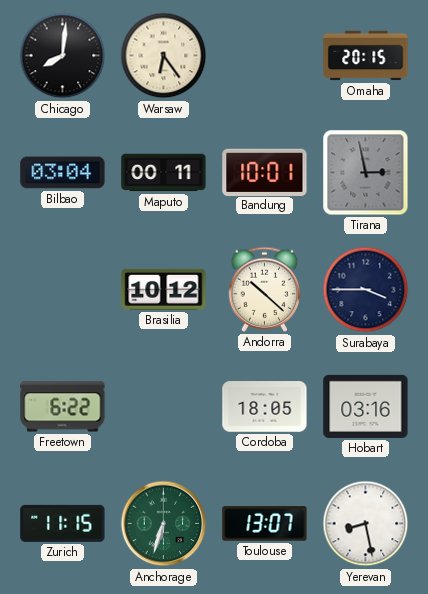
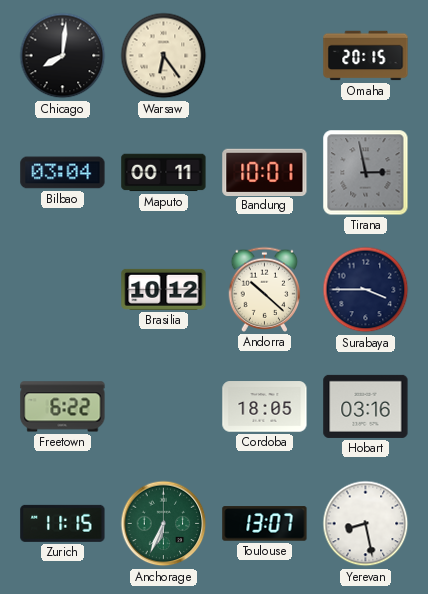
Anchorage: 6:33 -> 6:34
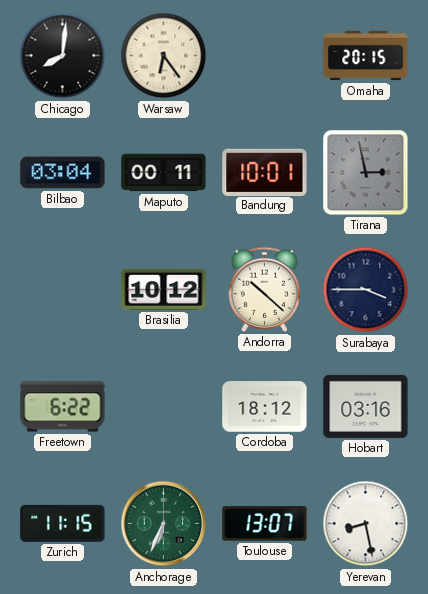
Cordoba: 18:05 -> 18:12
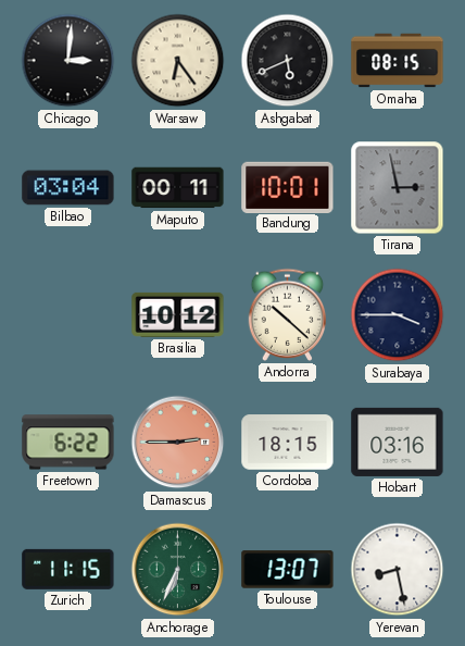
Chicago: 8:01 -> 3:01
Ashgabat: none -> 5:41
Omaha: 20:15 -> 08:15
Damascus: none -> 2:45
Cordoba: 18:12 -> 18:15
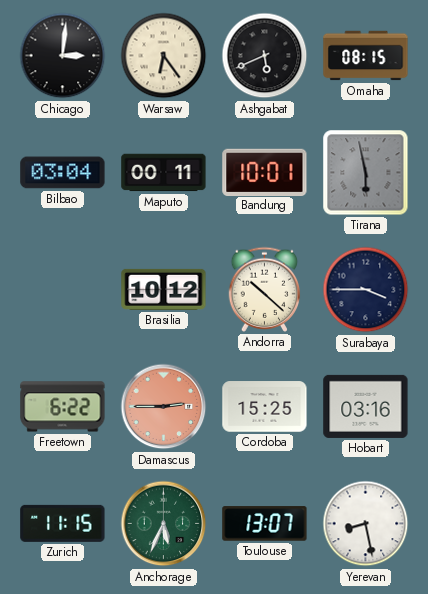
Tirana: 2:58 -> 5:58
Cordoba: 18:15 -> 15:25
Anchorage: 6:34 -> 5:34
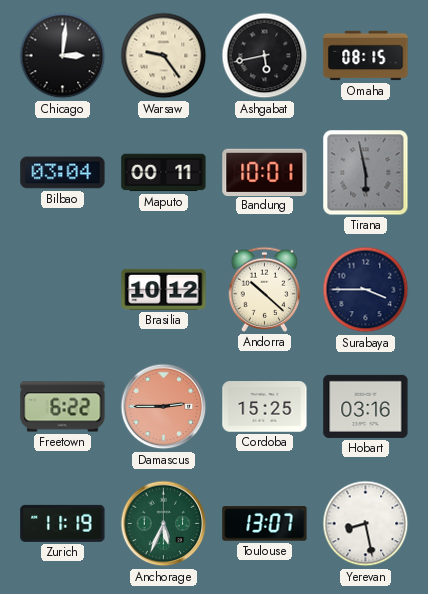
Warsaw: 6:24 -> 9:24
Ashgabat: 5:41 -> 5:43
Zurich: 11:15 -> 11:19
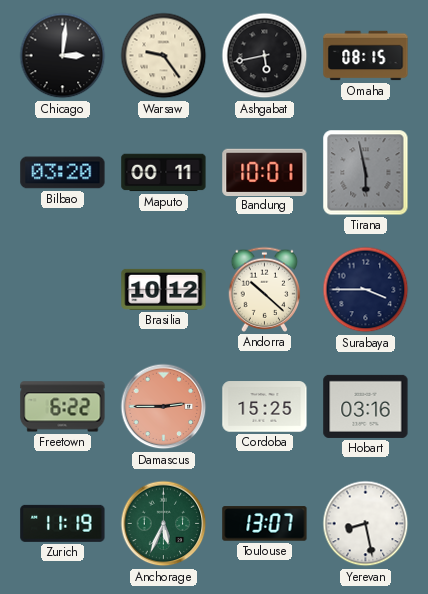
Bilbao: 03:04 -> 03:20
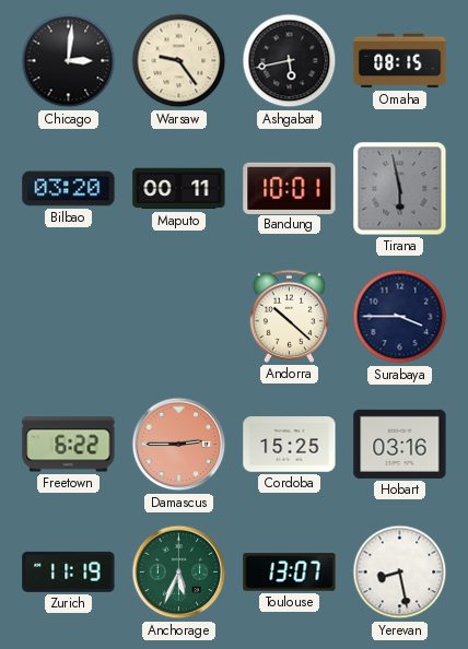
Brasilia: 10:12 -> none
